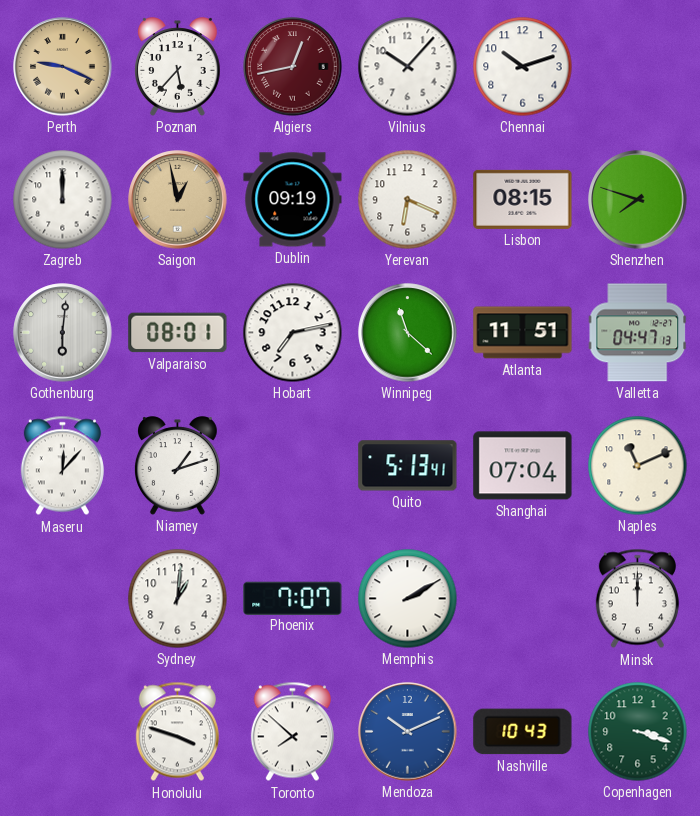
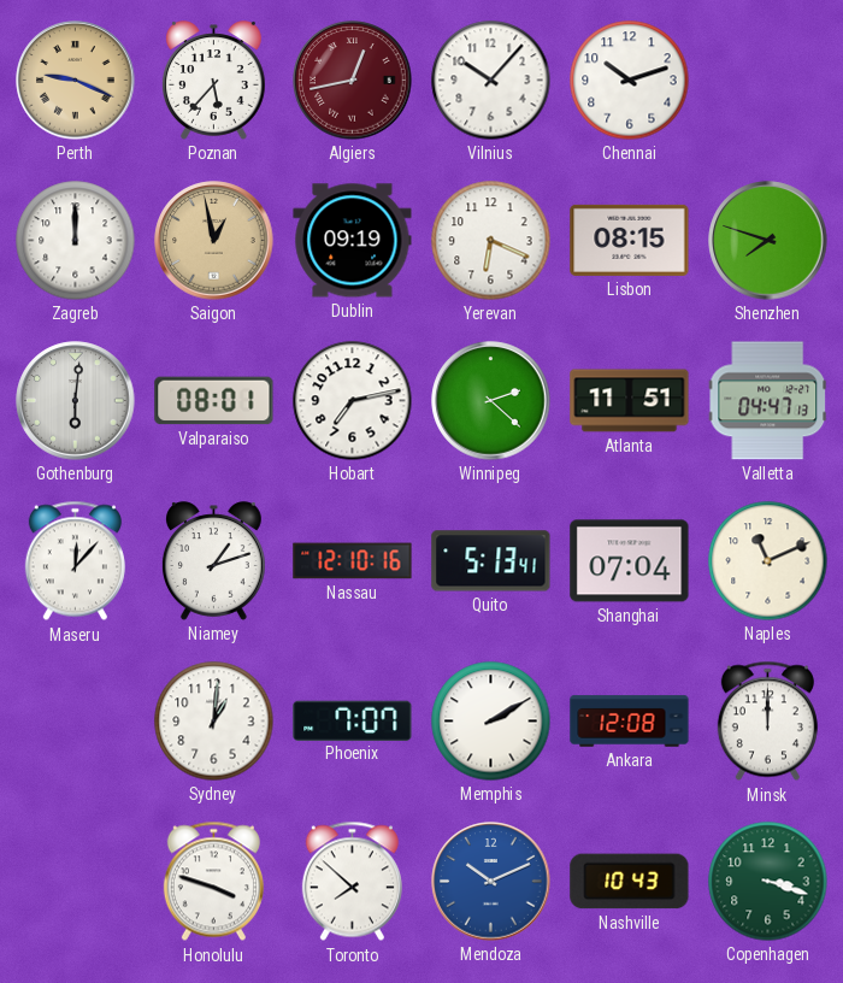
Winnipeg: 11:22 -> 2:22
Nassau: none -> 12:10
Ankara: none -> 12:08
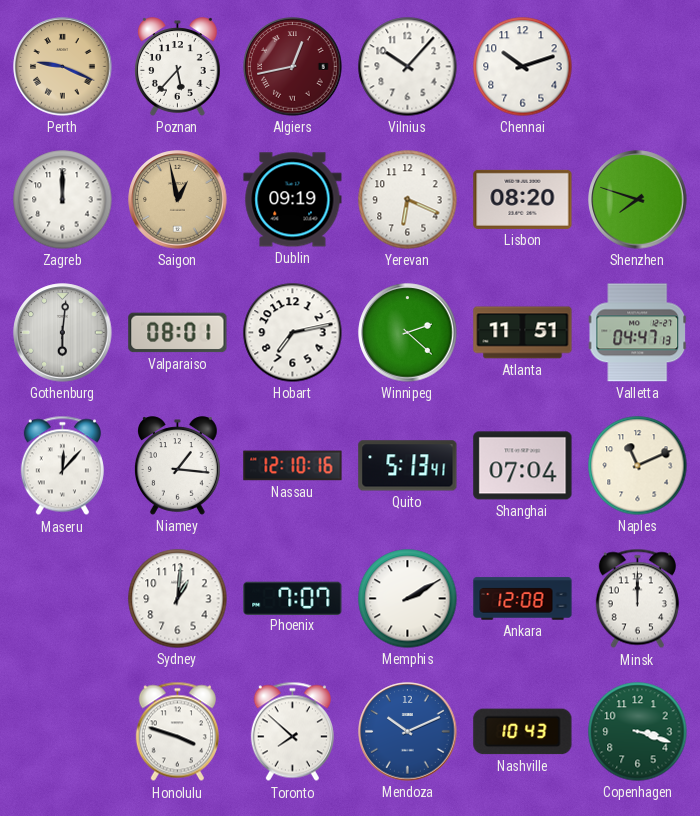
Lisbon: 08:15 -> 08:20
Niamey: 1:12 -> 1:16
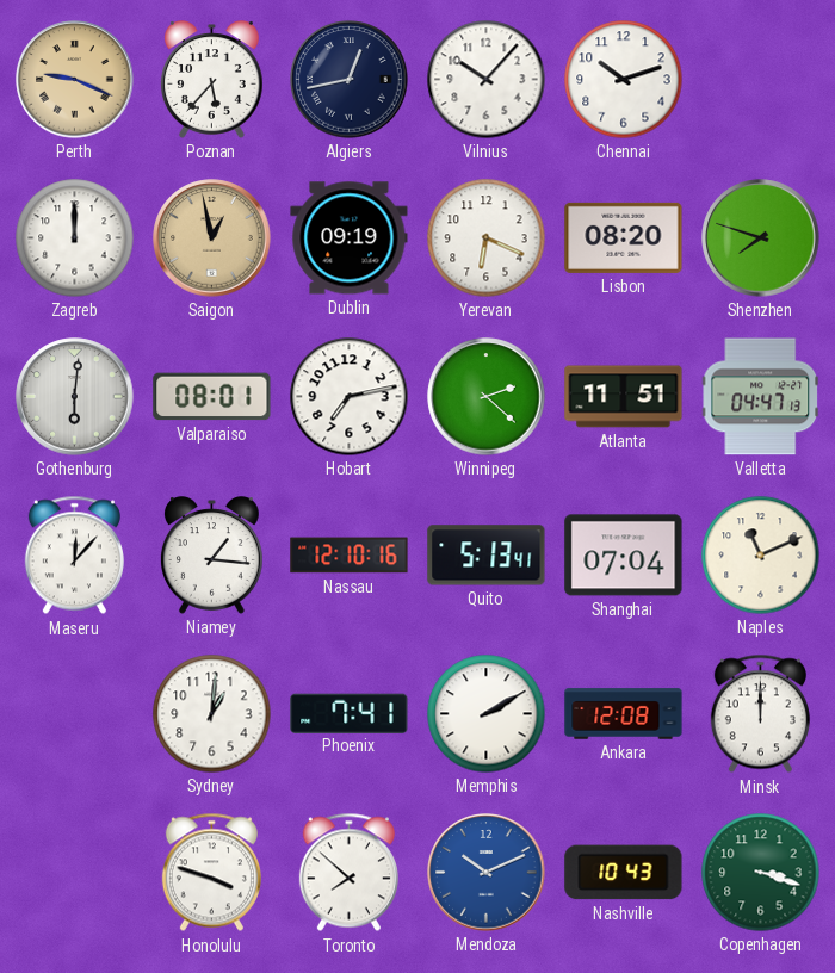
Algiers dial: burgundy -> navy
Phoenix: 7:07 -> 7:41
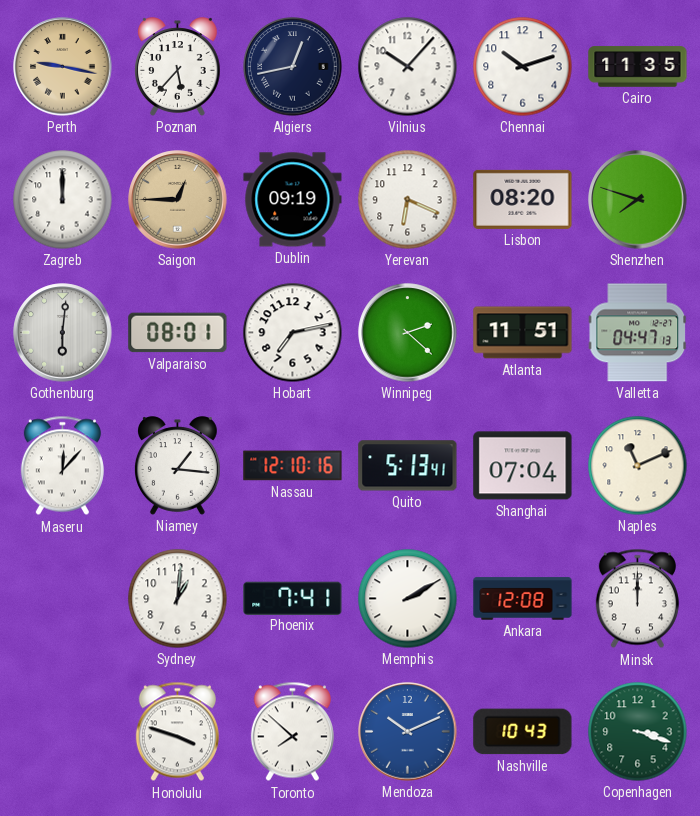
Perth: 9:19 -> 9:17
Cairo: none -> 11:35
Saigon: 12:58 -> 12:45
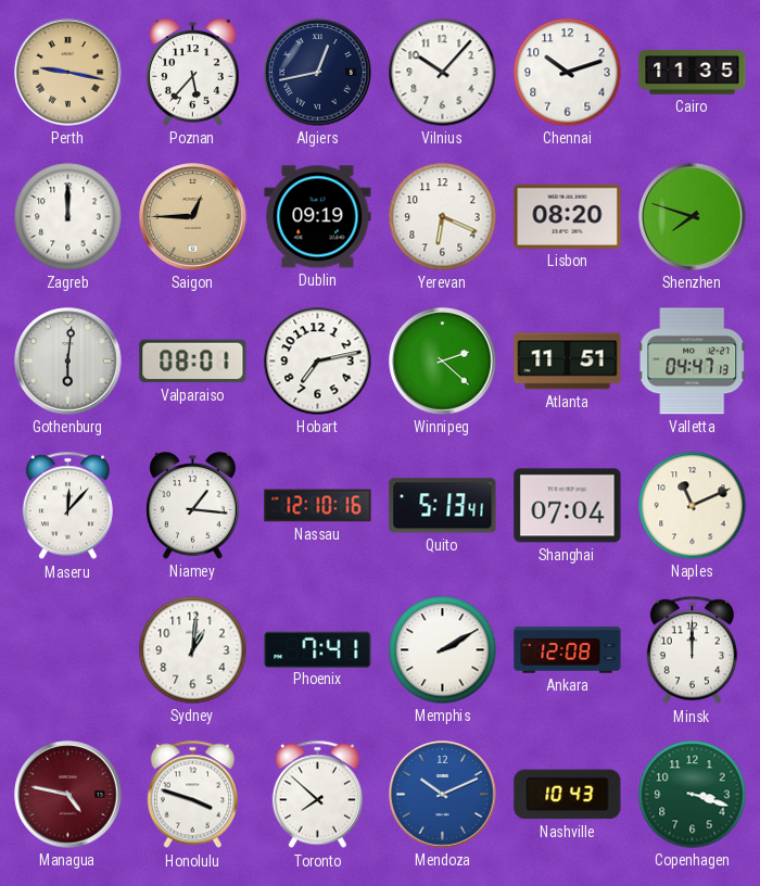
Managua: none -> 4:47
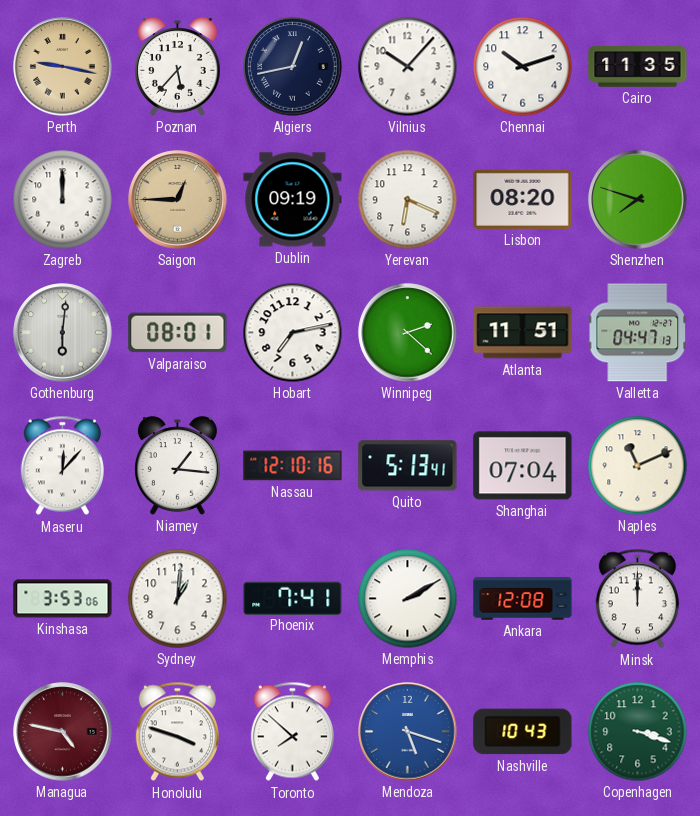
Kinshasa: none -> 3:53
Mendoza: 10:11 -> 5:18
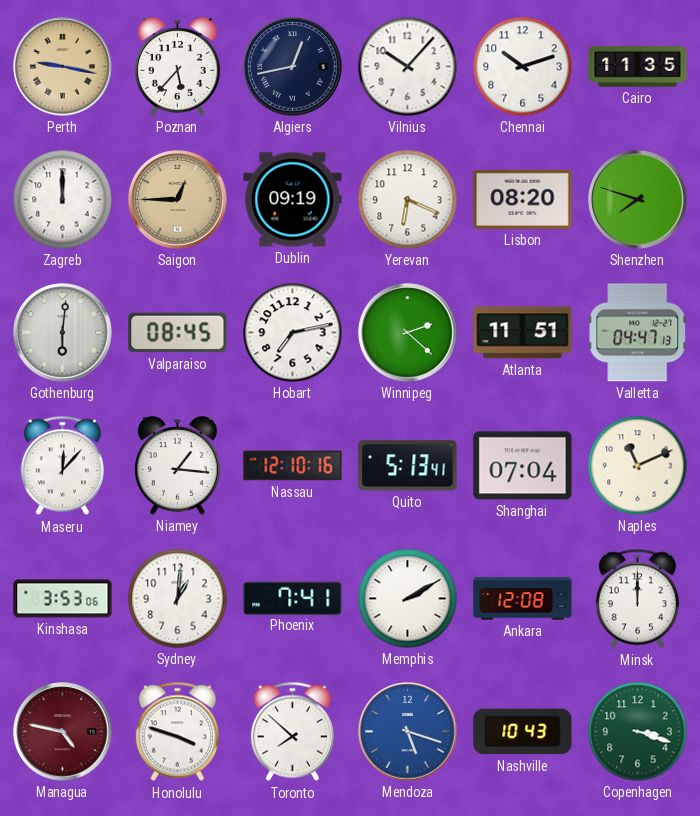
Valparaiso: 08:01 -> 08:45
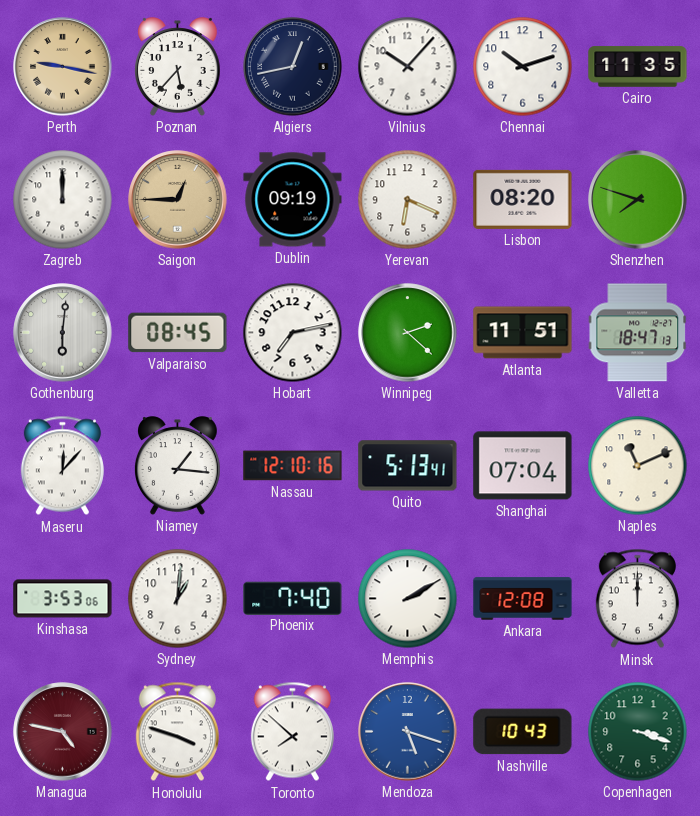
Valletta: 04:47 -> 18:47
Phoenix: 7:41 -> 7:40
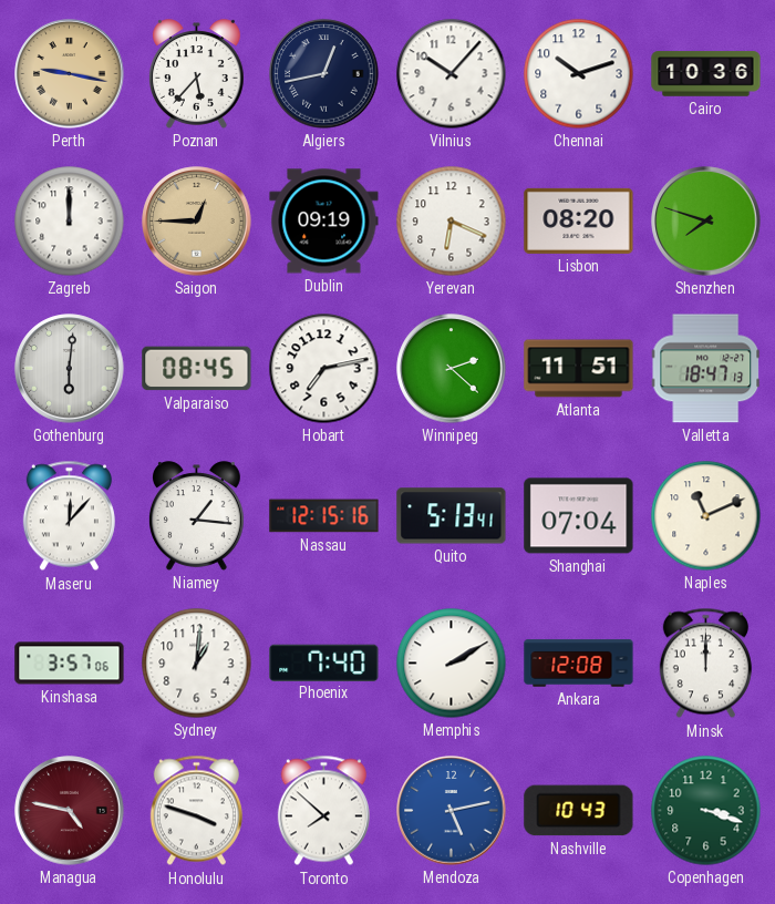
Cairo: 11:35 -> 10:36
Nassau: 12:10 -> 12:15
Kinshasa: 3:53 -> 3:57
Mendoza: 5:18 -> 5:13
